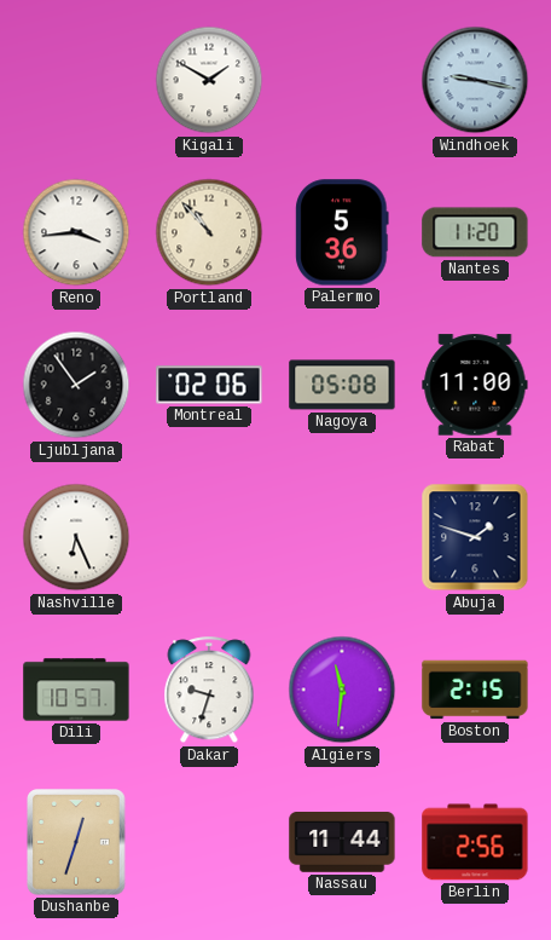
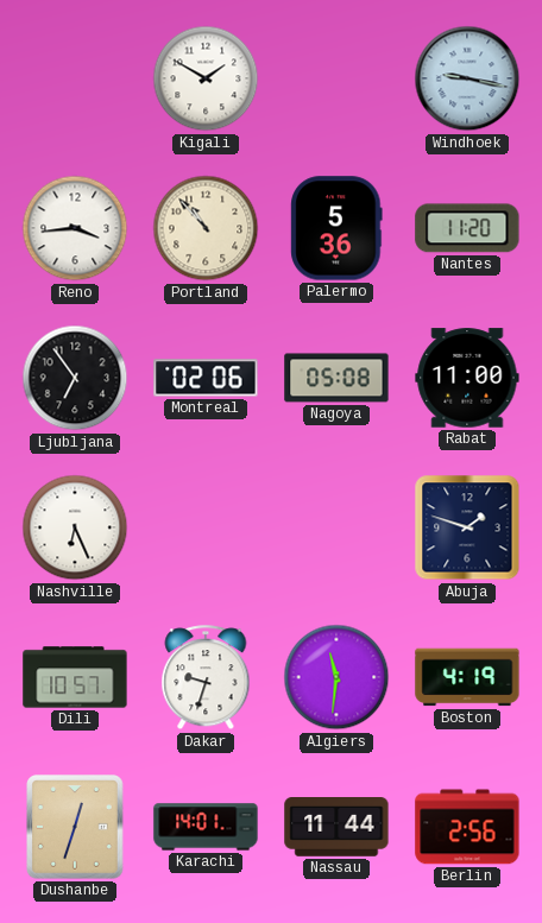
Ljubljana: 1:54 -> 6:54
Boston: 2:15 -> 4:19
Karachi: none -> 14:01
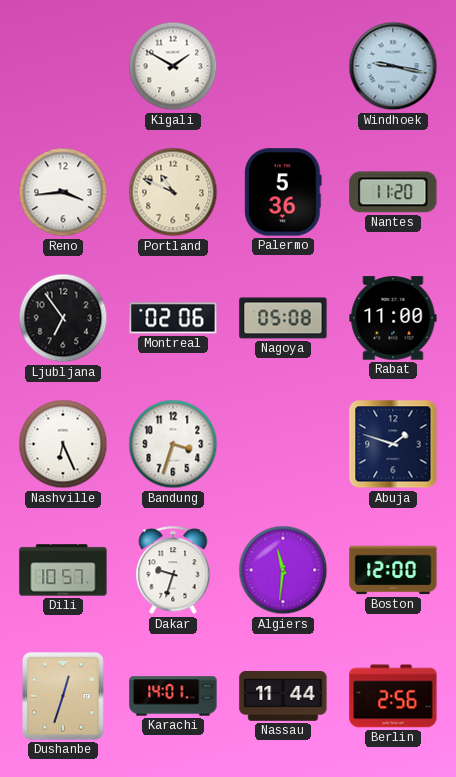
Portland: 10:53 -> 10:49
Bandung: none -> 3:33
Boston: 4:19 -> 12:00
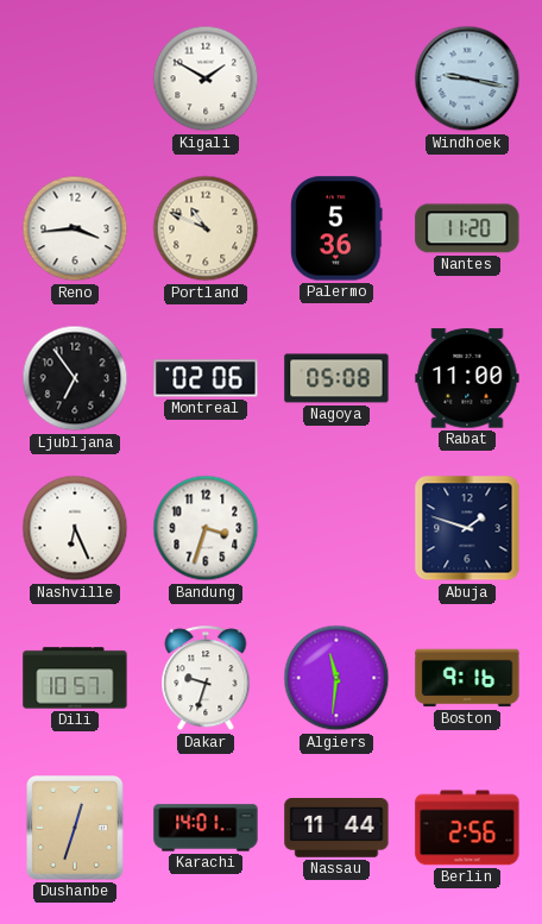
Boston: 12:00 -> 9:16
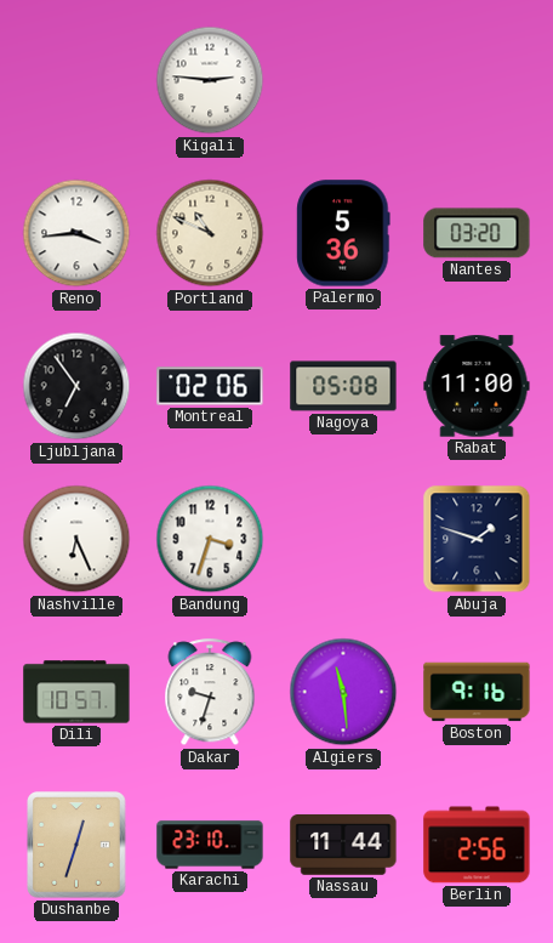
Kigali: 1:50 -> 2:46
Windhoek: 9:17 -> none
Nantes: 11:20 -> 03:20
Algiers: 11:31 -> 11:29
Karachi: 14:01 -> 23:10
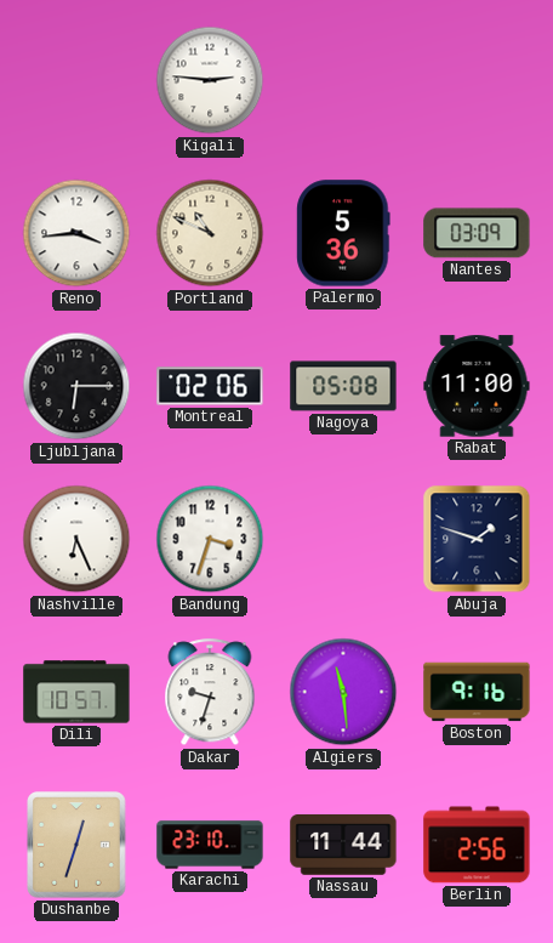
Nantes: 03:20 -> 03:09
Ljubljana: 6:54 -> 6:15
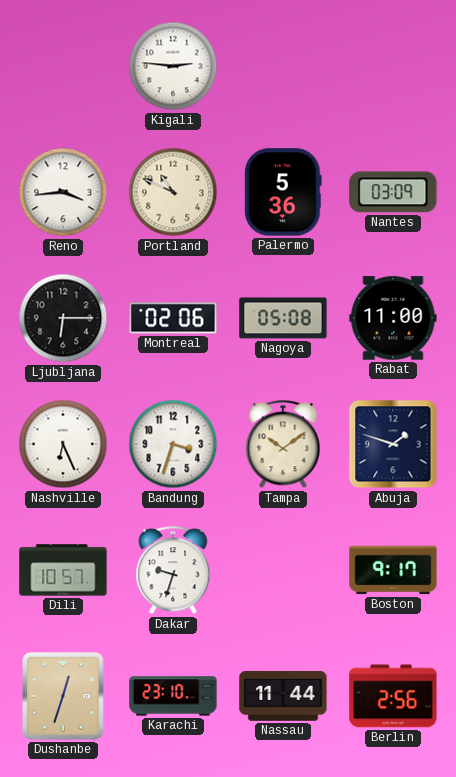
Tampa: none -> 10:09
Algiers: 11:29 -> none
Boston: 9:16 -> 9:17
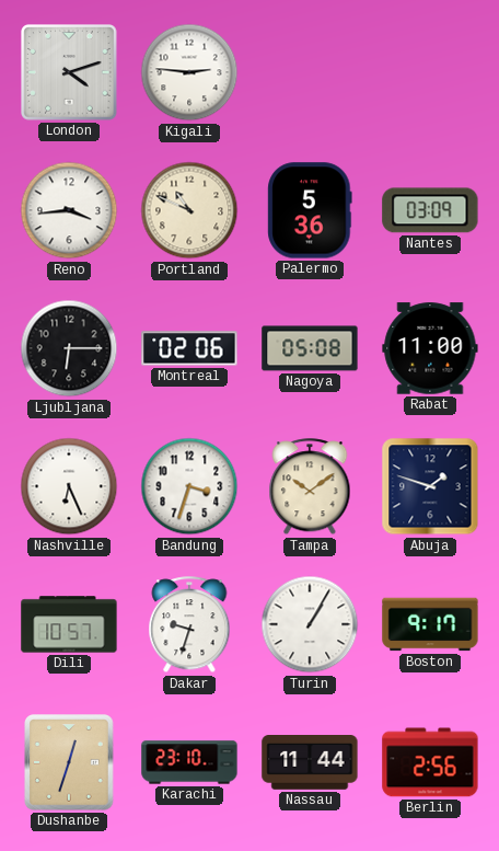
London: none -> 4:12
Turin: none -> 1:05
